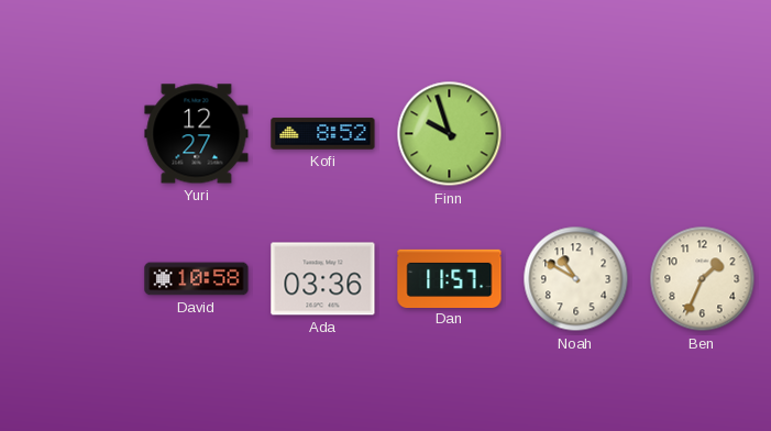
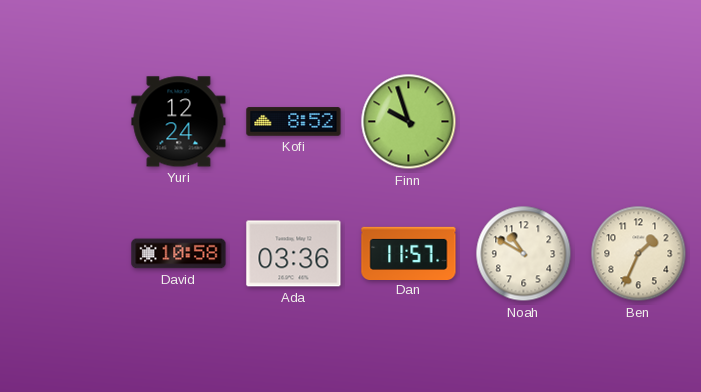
Yuri: 12:27 -> 12:24
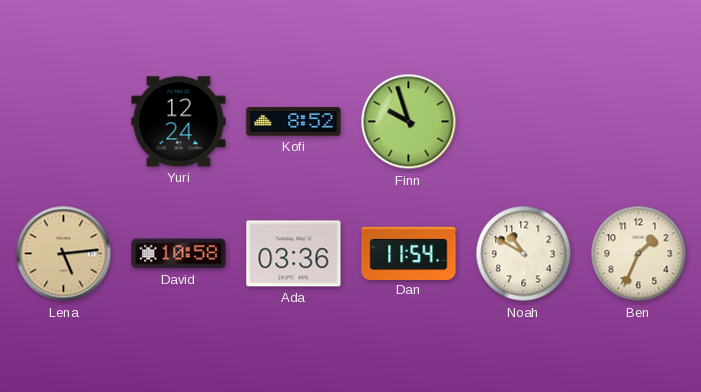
Lena: none -> 5:14
Dan: 11:57 -> 11:54
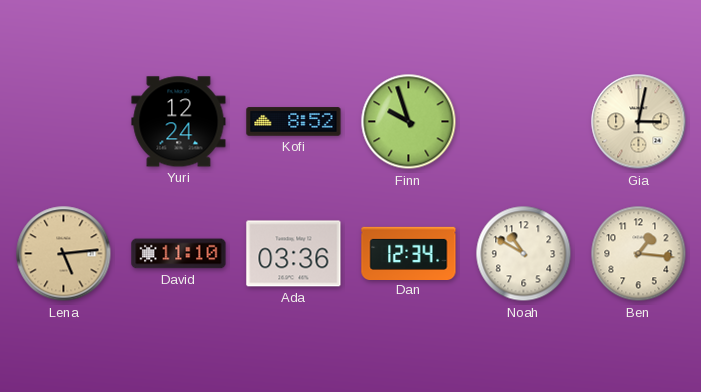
Gia: none -> 3:02
David: 10:58 -> 11:10
Dan: 11:54 -> 12:34
Ben: 1:34 -> 1:16
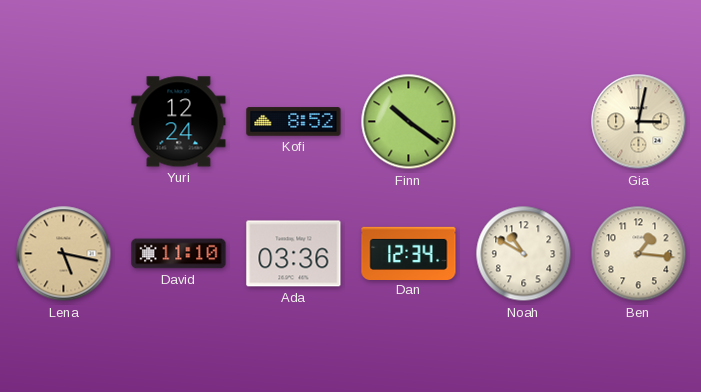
Finn: 9:57 -> 10:21
Lena: 5:14 -> 5:17
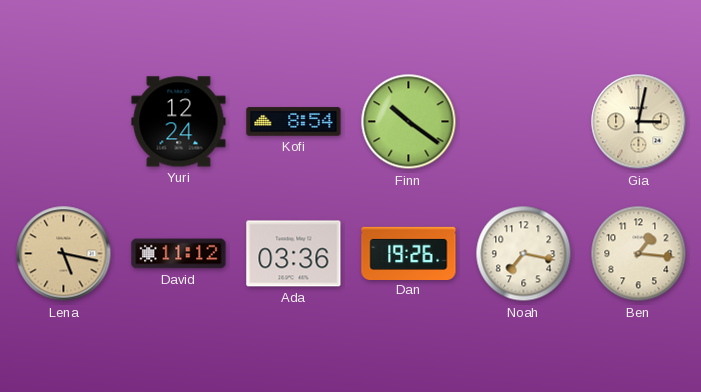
Kofi: 8:52 -> 8:54
David: 11:10 -> 11:12
Dan: 12:34 -> 19:26
Noah: 10:50 -> 7:17
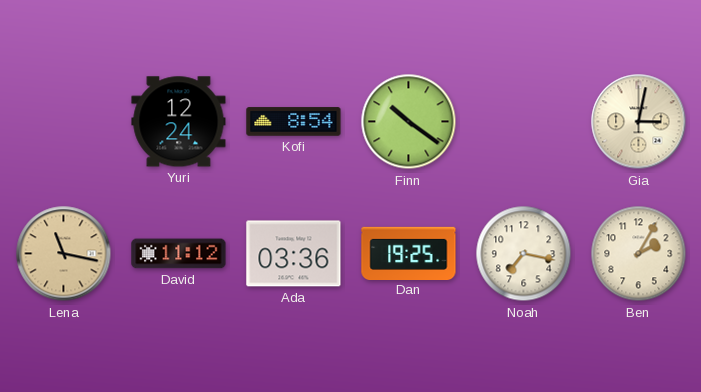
Lena: 5:17 -> 11:17
Dan: 19:26 -> 19:25
Ben: 1:16 -> 2:05
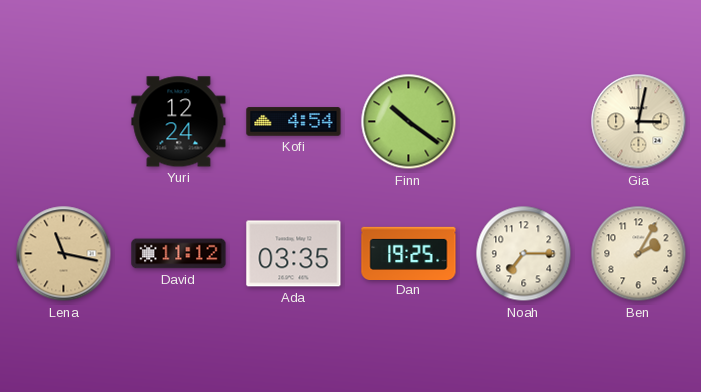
Kofi: 8:54 -> 4:54
Ada: 03:36 -> 03:35
Noah: 7:17 -> 7:15
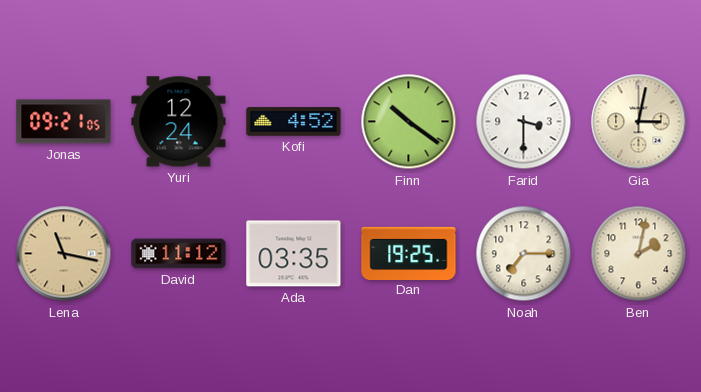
Jonas: none -> 09:21
Kofi: 4:54 -> 4:52
Farid: none -> 3:30
Ben: 2:05 -> 2:02
